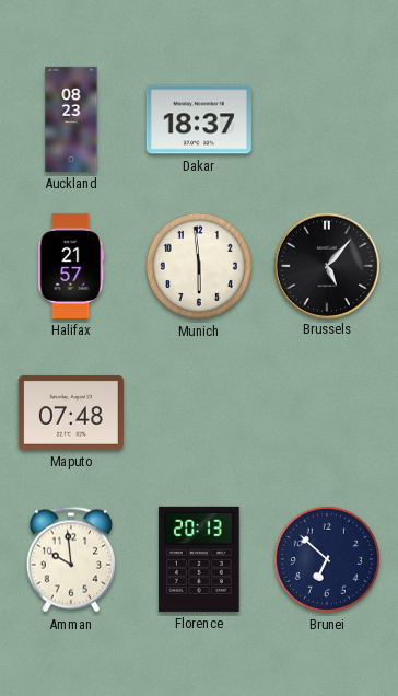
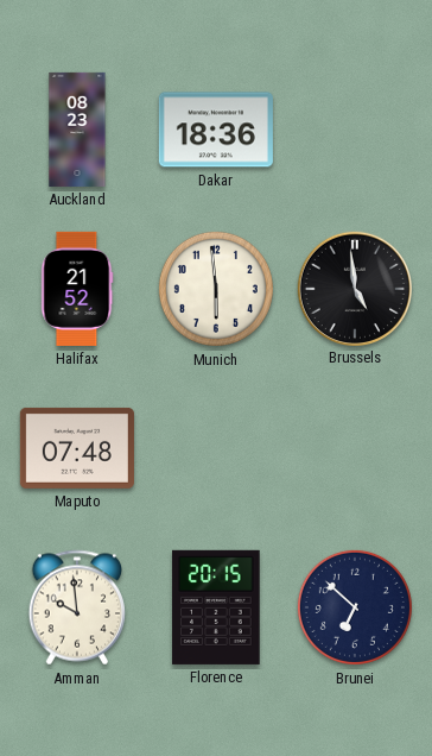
Dakar: 18:37 -> 18:36
Halifax: 21:57 -> 21:52
Brussels: 5:07 -> 4:59
Florence: 20:13 -> 20:15
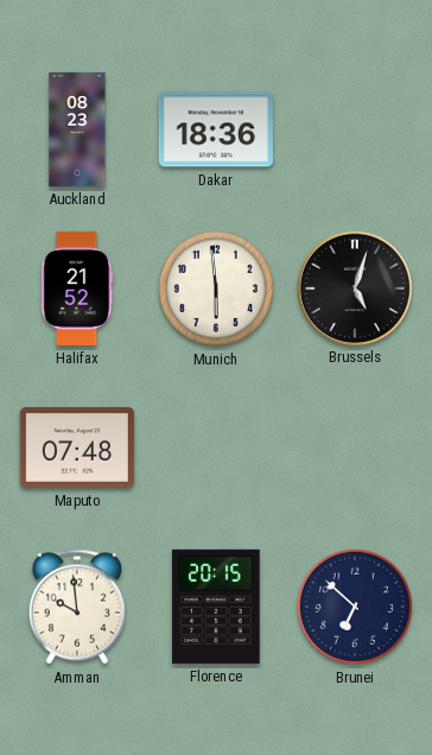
Brussels: 4:59 -> 5:03
